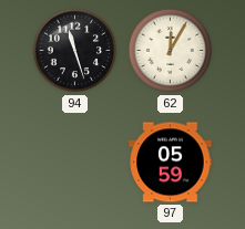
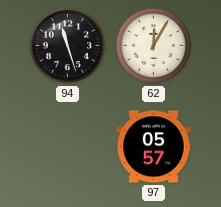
97: 05:59 -> 05:57
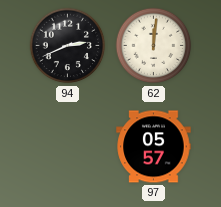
94: 11:27 -> 2:41
62: 12:05 -> 12:01
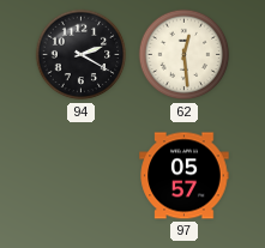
94: 2:41 -> 2:20
62: 12:01 -> 12:29
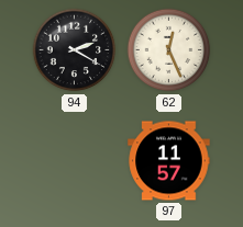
62: 12:29 -> 12:26
97: 05:57 -> 11:57
